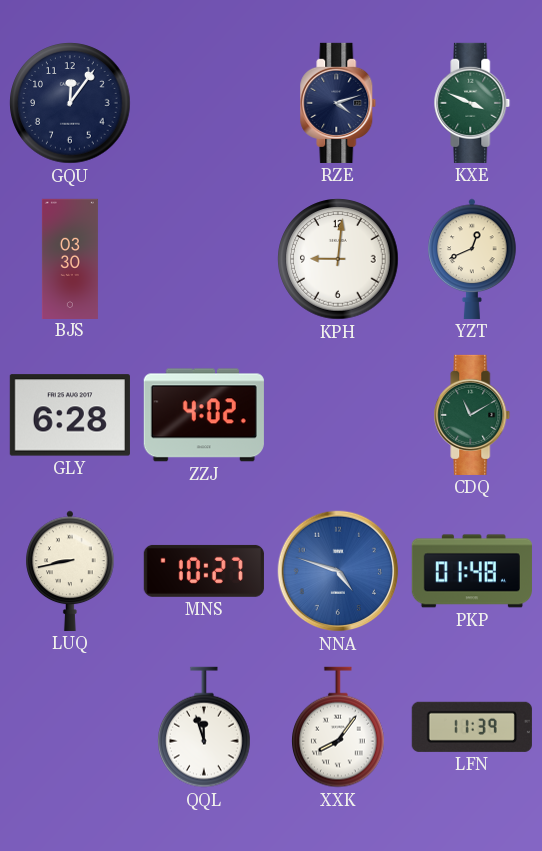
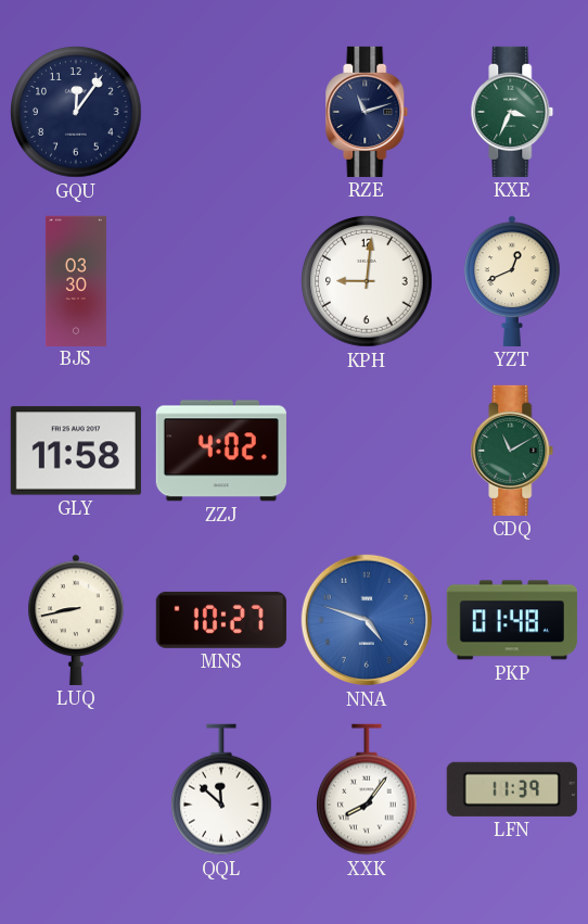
RZE: 4:12 -> 11:12
KXE: 3:49 -> 3:34
GLY: 6:28 -> 11:58
QQL: 11:57 -> 11:52
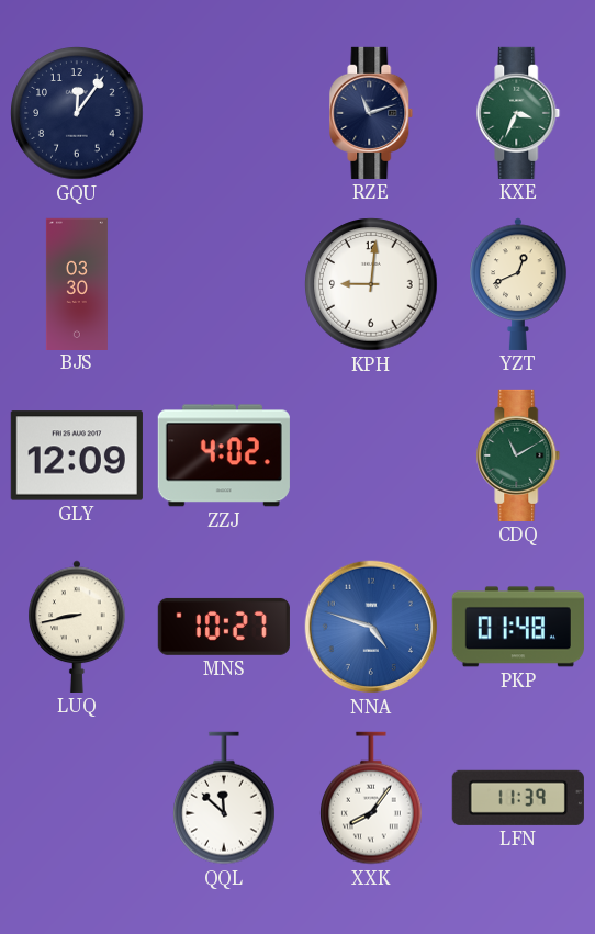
GLY: 11:58 -> 12:09
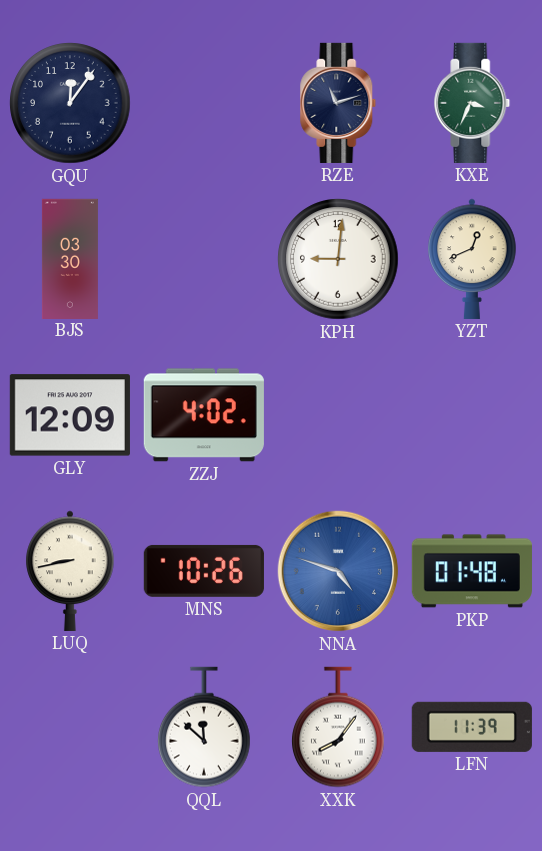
CDQ: 11:10 -> none
MNS: 10:27 -> 10:26
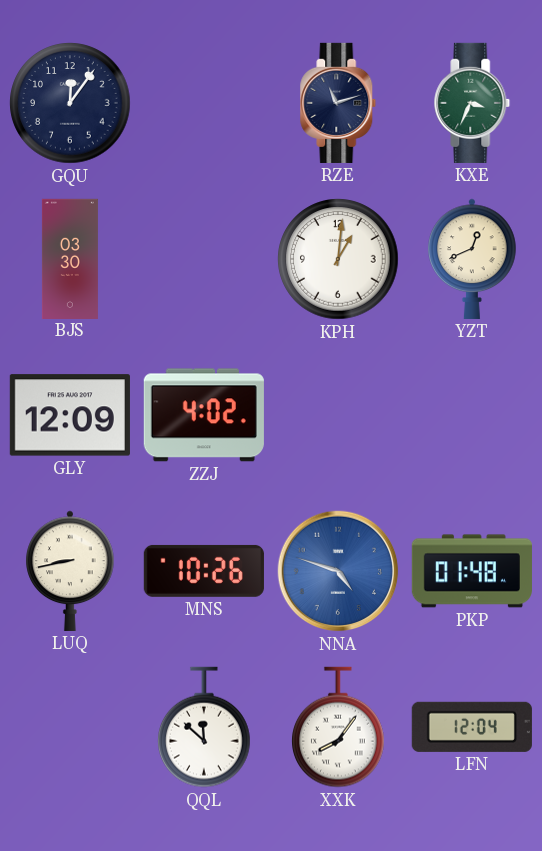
KPH: 9:01 -> 1:01
LFN: 11:39 -> 12:04
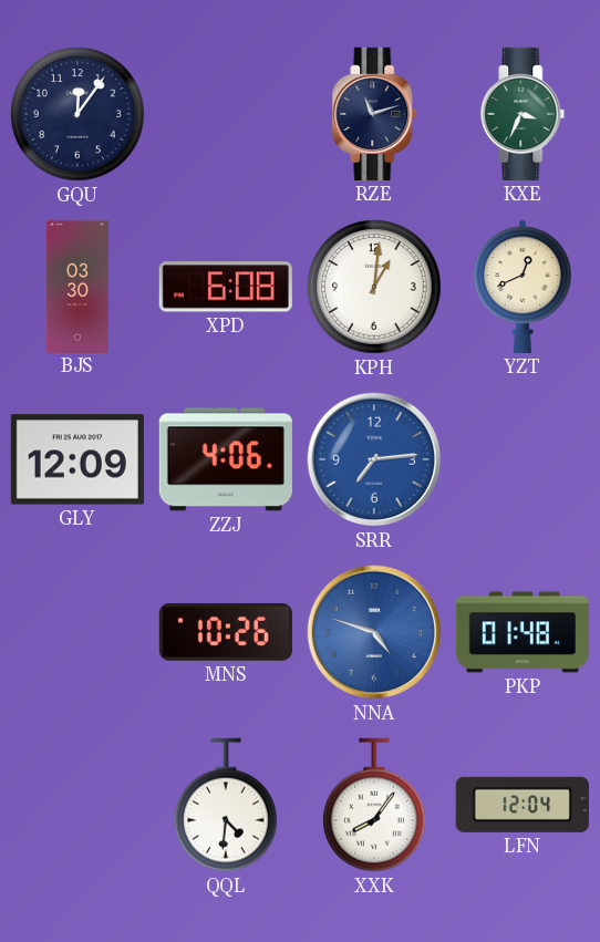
XPD: none -> 6:08
ZZJ: 4:02 -> 4:06
SRR: none -> 7:14
LUQ: 8:43 -> none
QQL: 11:52 -> 4:31
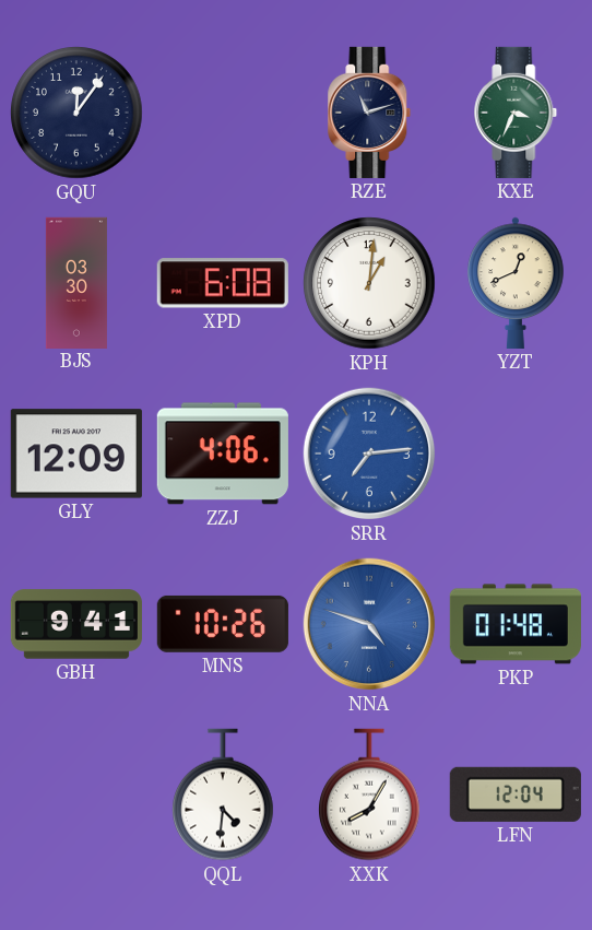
GBH: none -> 9:41
XXK: 8:06 -> 8:05
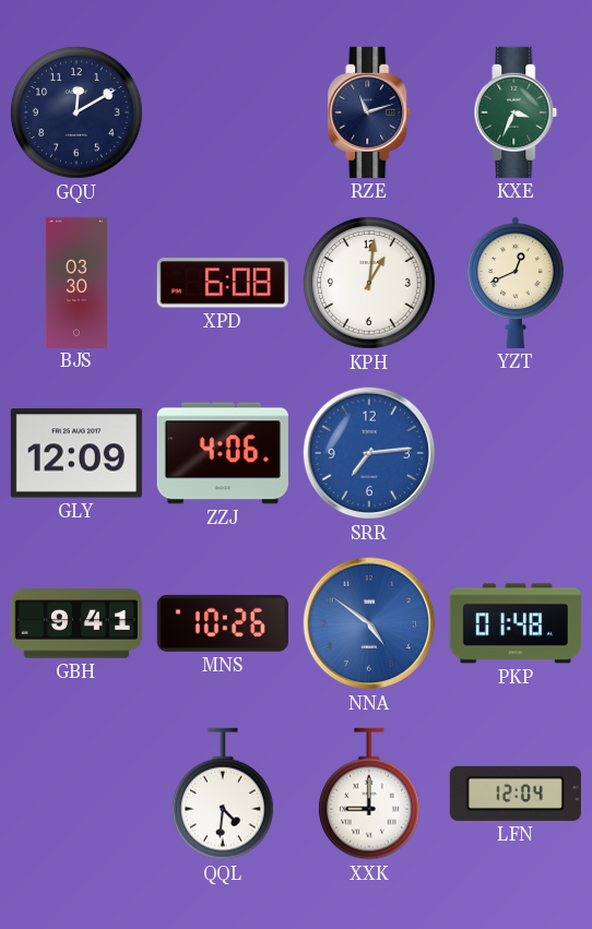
GQU: 12:06 -> 12:10
NNA: 4:48 -> 4:51
XXK: 8:05 -> 9:00
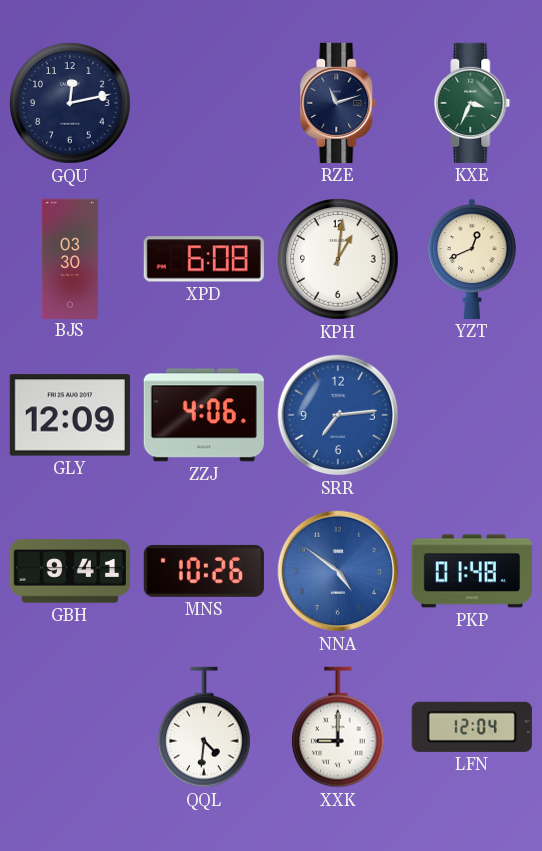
GQU: 12:10 -> 12:13
